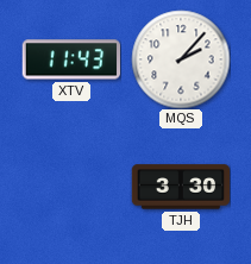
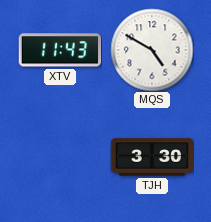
MQS: 2:07 -> 4:50
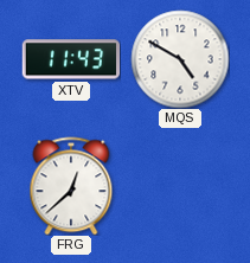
FRG: none -> 12:38
TJH: 3:30 -> none
